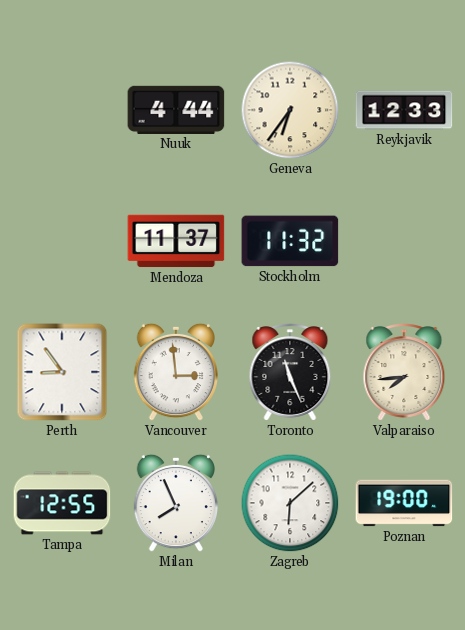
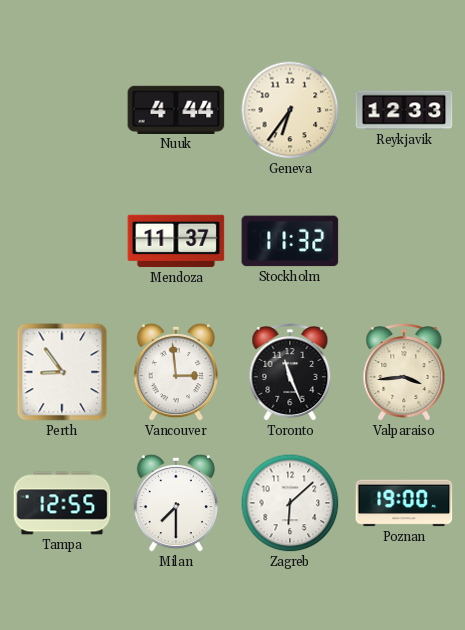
Valparaiso: 7:44 -> 3:44
Milan: 7:56 -> 7:30
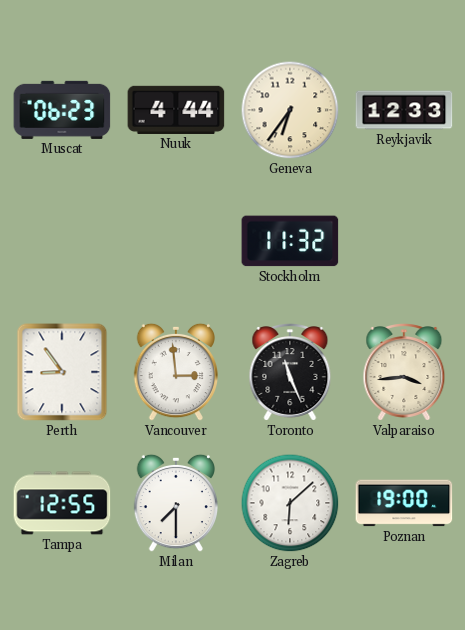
Muscat: none -> 06:23
Mendoza: 11:37 -> none
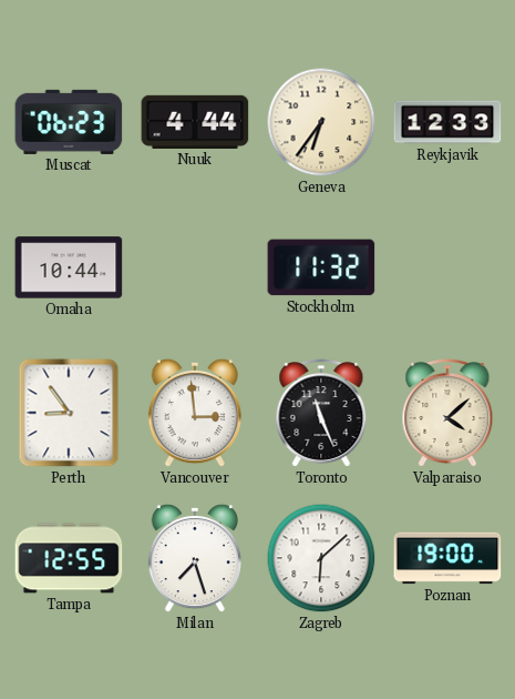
Omaha: none -> 10:44
Valparaiso: 3:44 -> 4:08
Milan: 7:30 -> 7:27
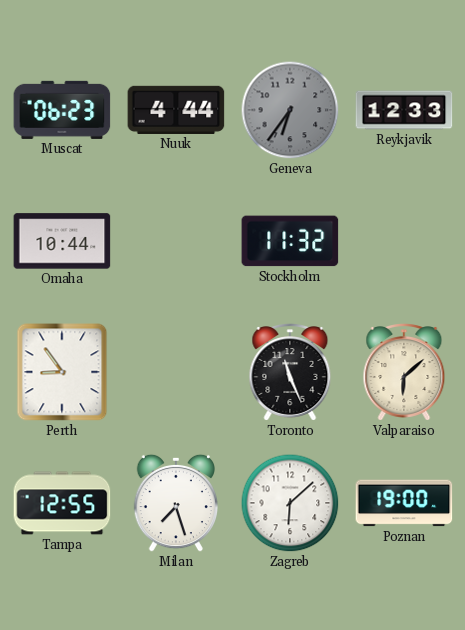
Geneva dial: cream -> grey
Vancouver: 2:59 -> none
Valparaiso: 4:08 -> 6:08
